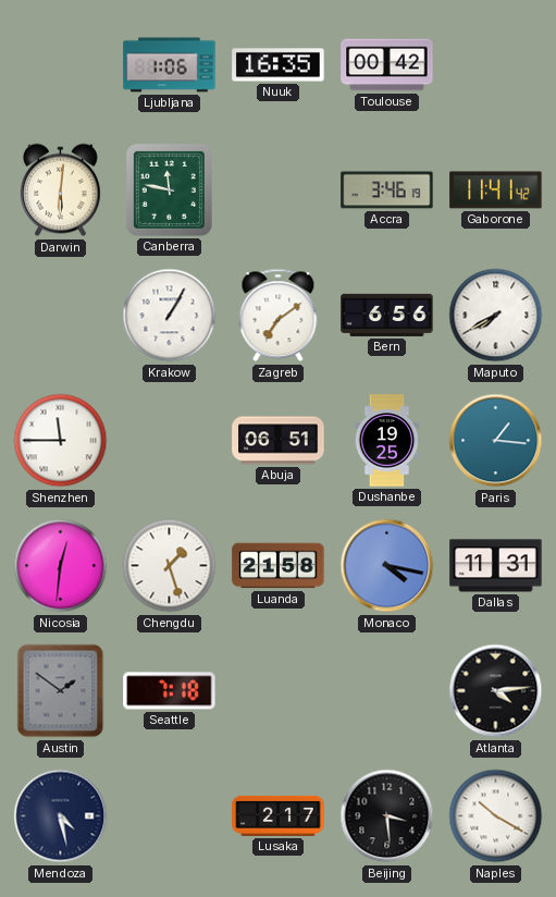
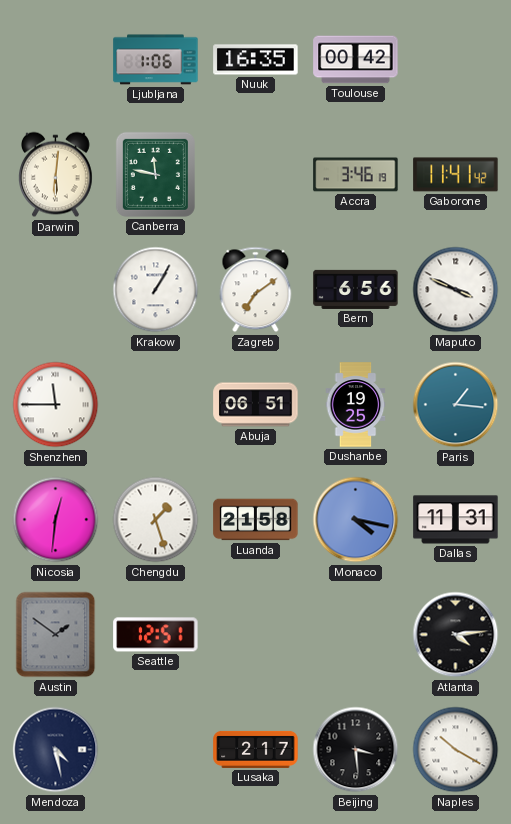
Maputo: 7:40 -> 3:49
Seattle: 7:18 -> 12:51
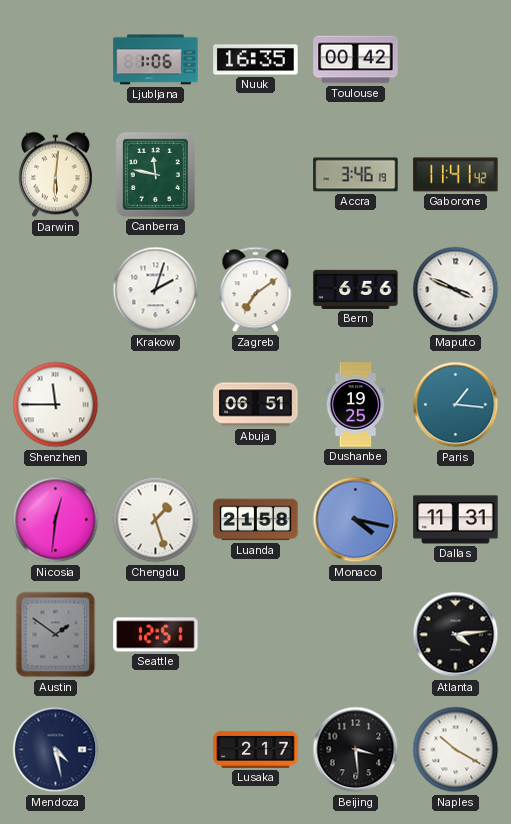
Krakow: 1:05 -> 2:03
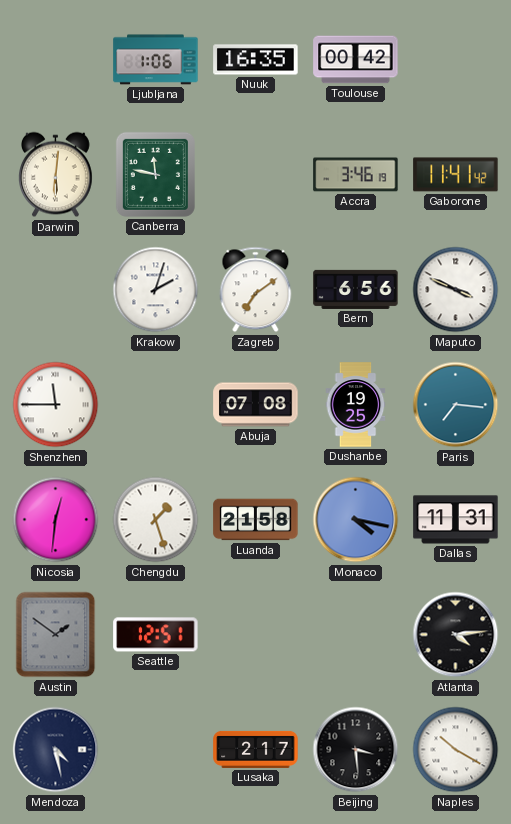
Abuja: 06:51 -> 07:08
Paris: 1:16 -> 7:16
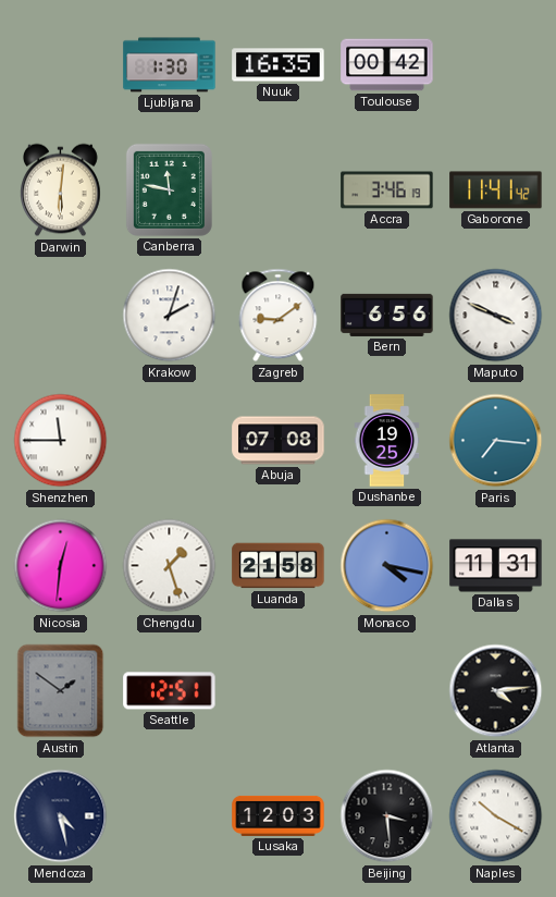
Ljubljana: 1:06 -> 1:30
Zagreb: 7:09 -> 9:09
Lusaka: 2:17 -> 12:03
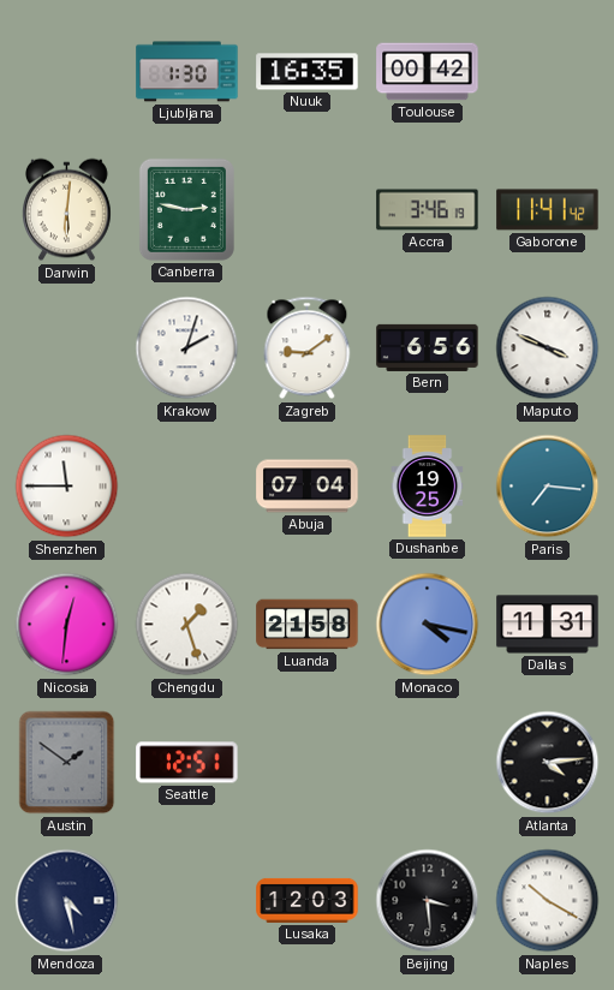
Canberra: 11:47 -> 2:47
Abuja: 07:08 -> 07:04
